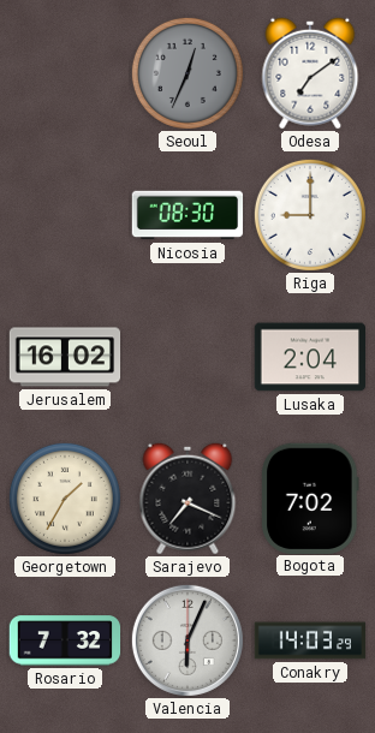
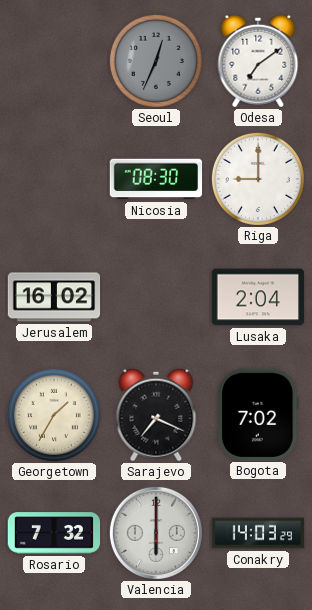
Valencia: 6:04 -> 6:00
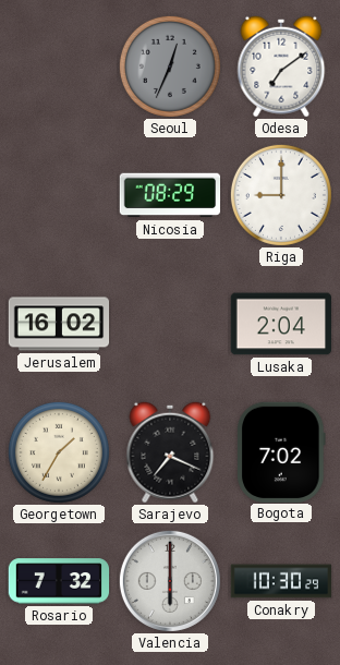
Nicosia: 08:30 -> 08:29
Conakry: 14:03 -> 10:30
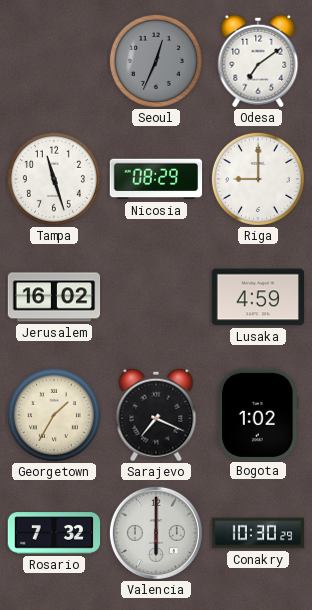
Tampa: none -> 11:27
Lusaka: 2:04 -> 4:59
Bogota: 7:02 -> 1:02
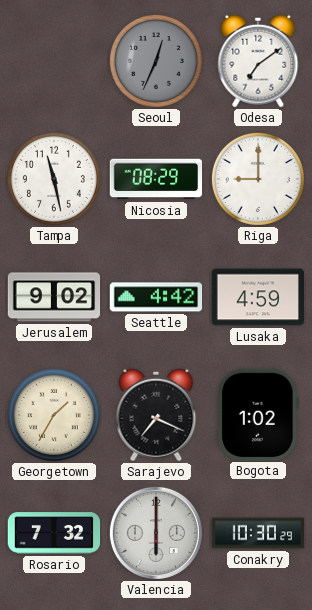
Tampa: 11:27 -> 11:28
Jerusalem: 16:02 -> 9:02
Seattle: none -> 4:42
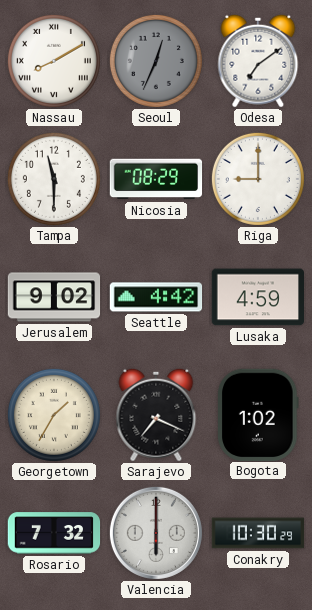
Nassau: none -> 8:10
Tampa: 11:28 -> 11:30
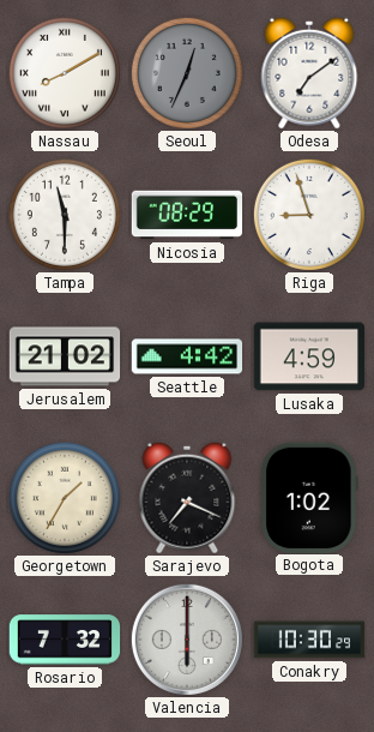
Riga: 9:00 -> 8:57
Jerusalem: 9:02 -> 21:02
